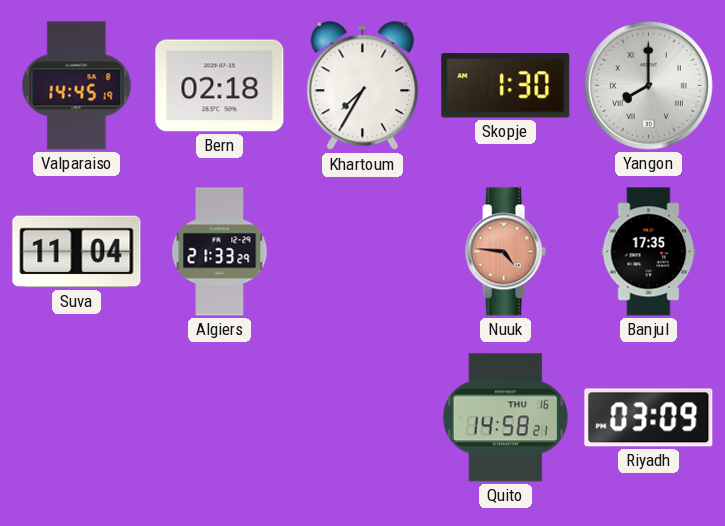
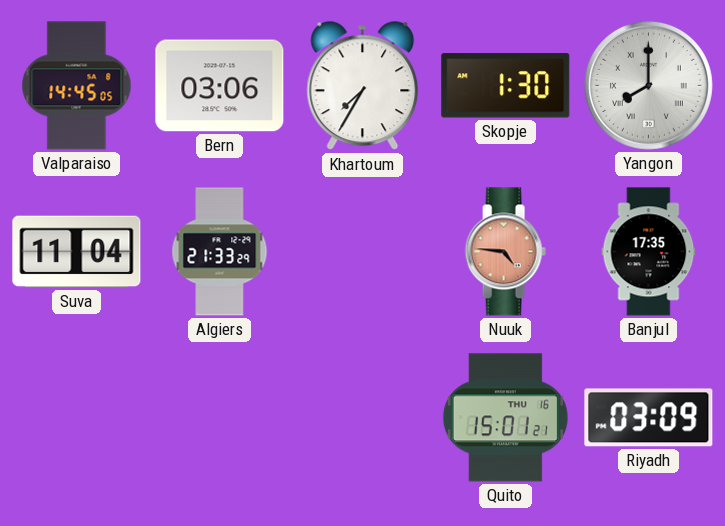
Valparaiso: 14:45:19 -> 14:45:05
Bern: 02:18 -> 03:06
Quito: 14:58 -> 15:01
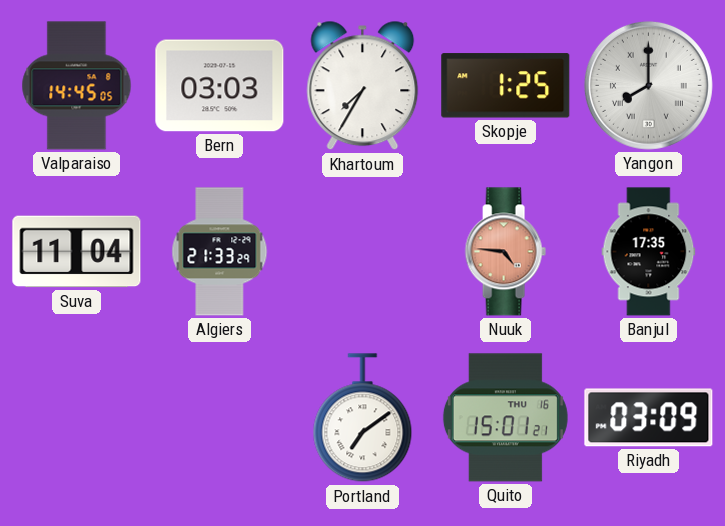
Bern: 03:06 -> 03:03
Skopje: 1:30 -> 1:25
Portland: none -> 7:09
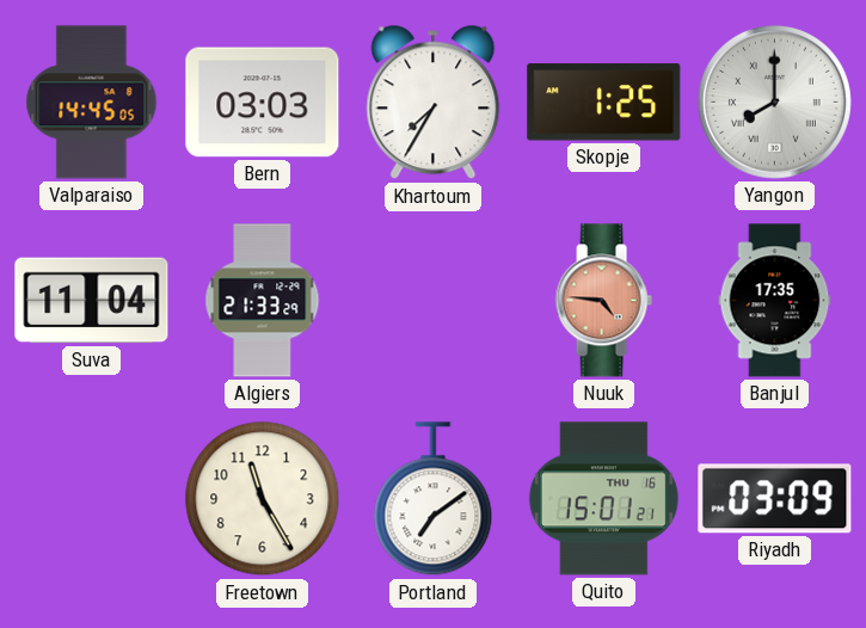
Freetown: none -> 11:25
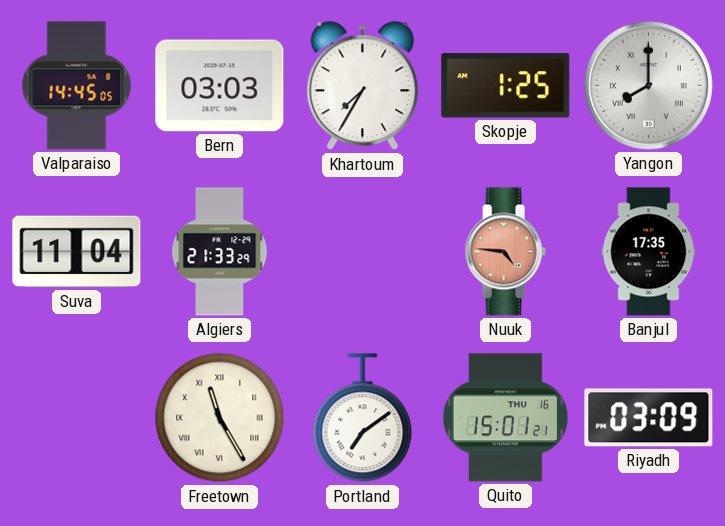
Freetown numerals: Arabic -> Roman
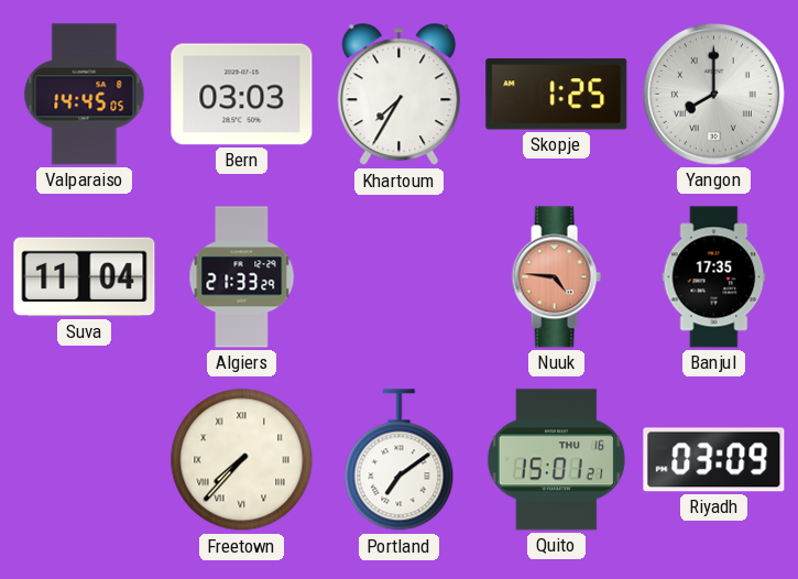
Freetown: 11:25 -> 7:37
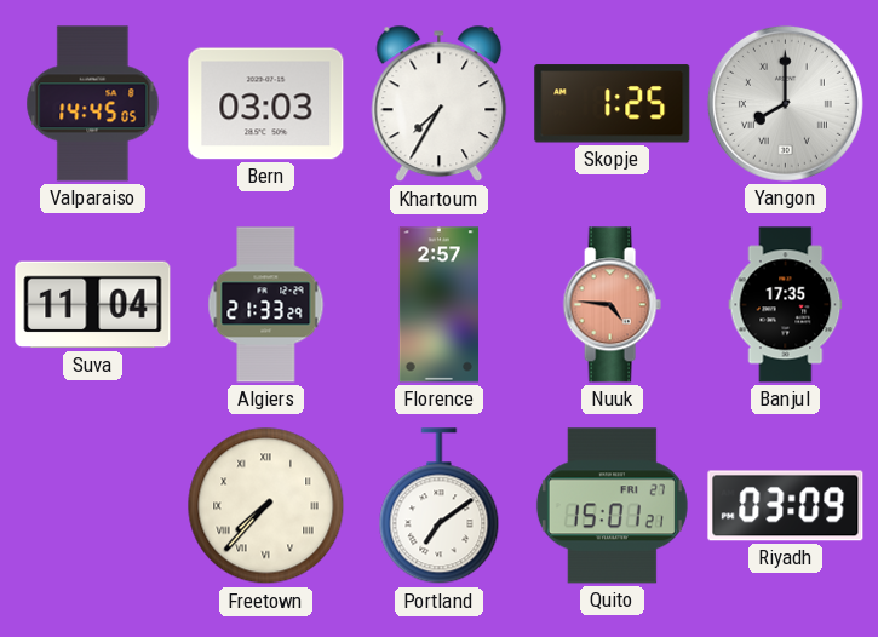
Florence: none -> 2:57
Quito date: THU 16 -> FRI 27
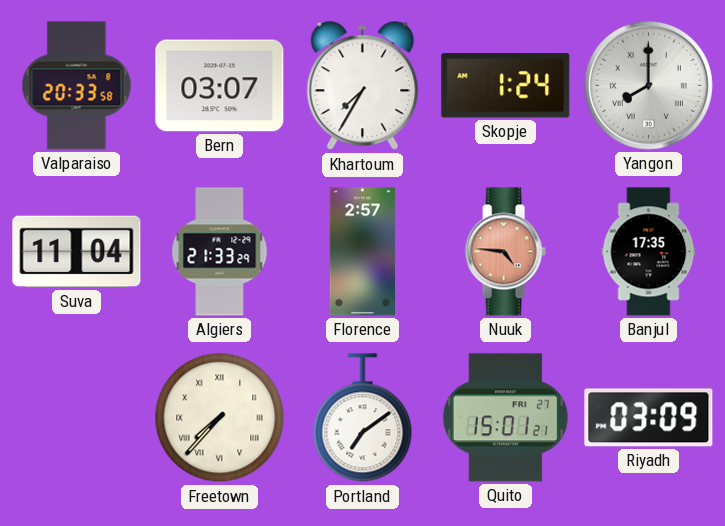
Valparaiso: 14:45 -> 20:33
Bern: 03:03 -> 03:07
Skopje: 1:25 -> 1:24
